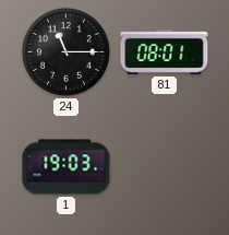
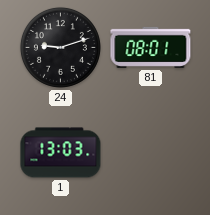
24: 11:15 -> 9:12
1: 19:03 -> 13:03
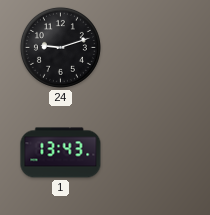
81: 08:01 -> none
1: 13:03 -> 13:43
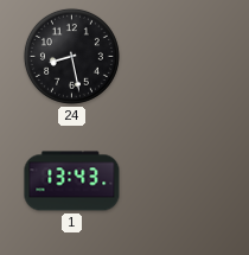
24: 9:12 -> 8:28
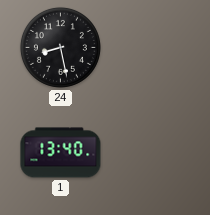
1: 13:43 -> 13:40
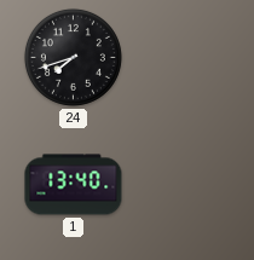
24: 8:28 -> 7:42
